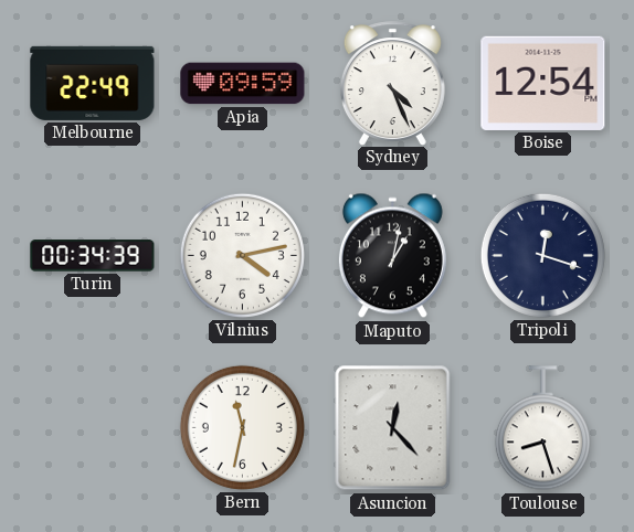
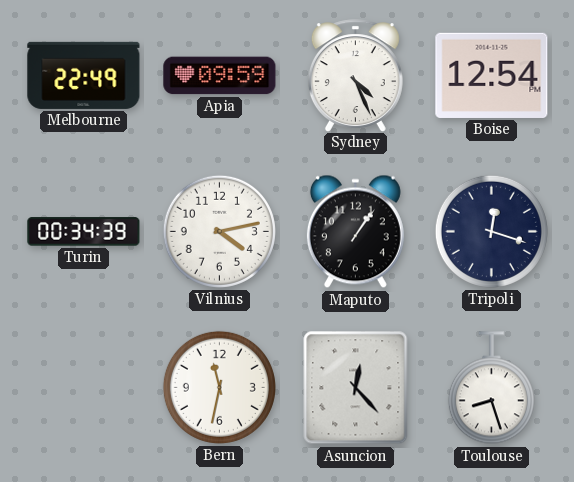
Maputo: 1:02 -> 1:06
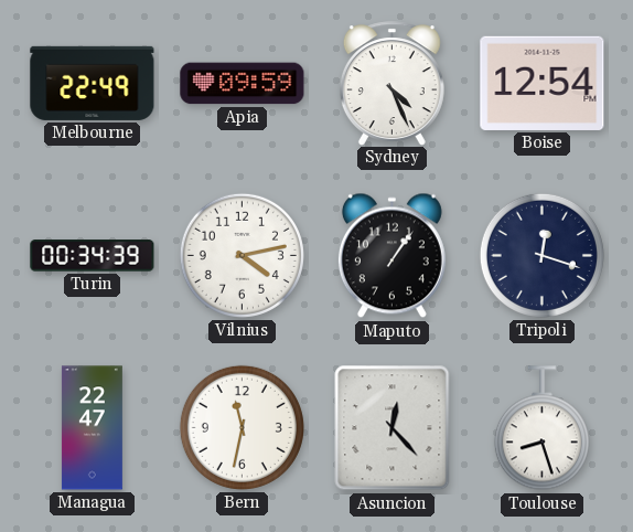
Managua: none -> 22:47
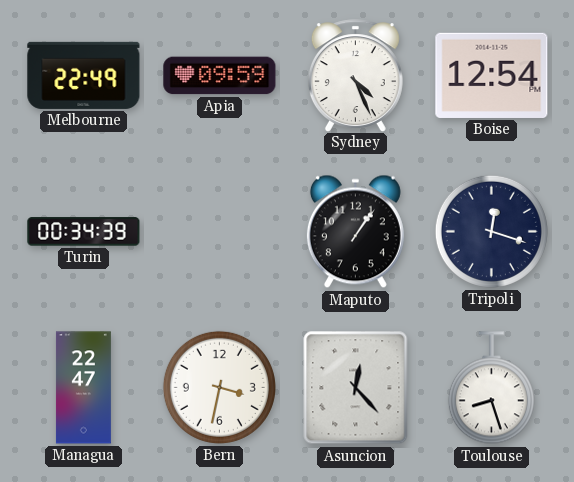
Vilnius: 4:13 -> none
Bern: 11:32 -> 3:32
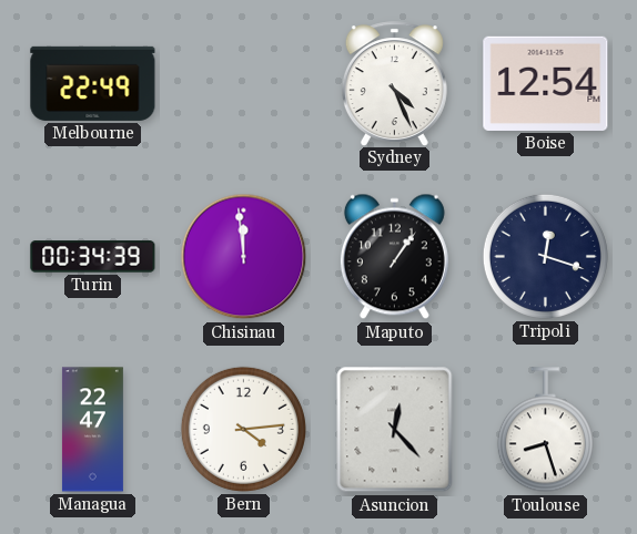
Apia: 09:59 -> none
Chisinau: none -> 11:59
Bern: 3:32 -> 4:14
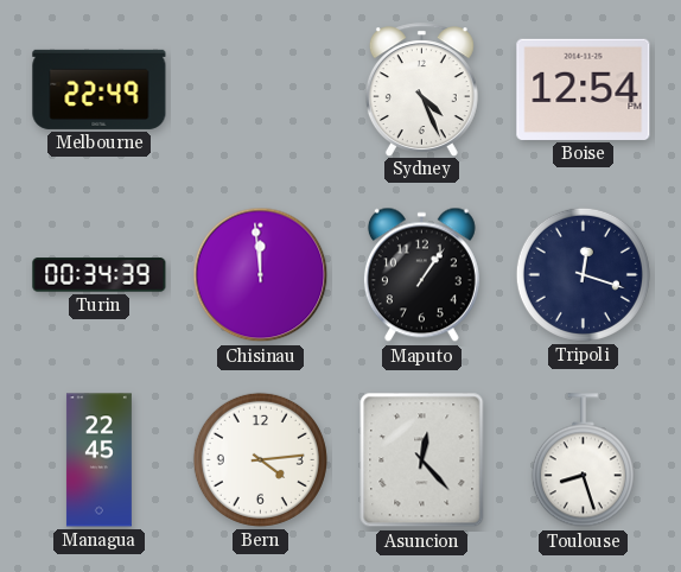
Managua: 22:47 -> 22:45
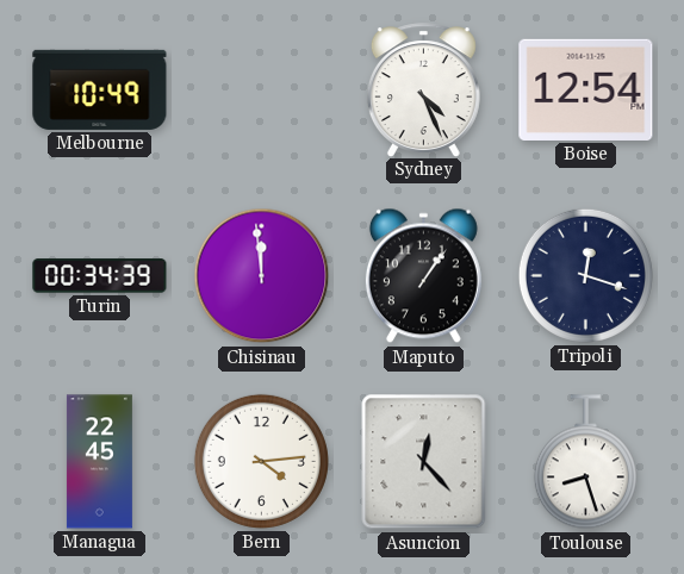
Melbourne: 22:49 -> 10:49
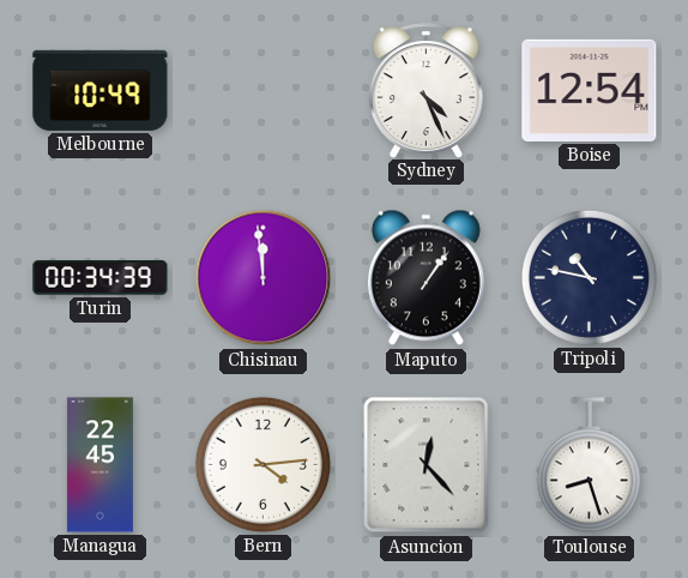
Tripoli: 12:18 -> 10:47
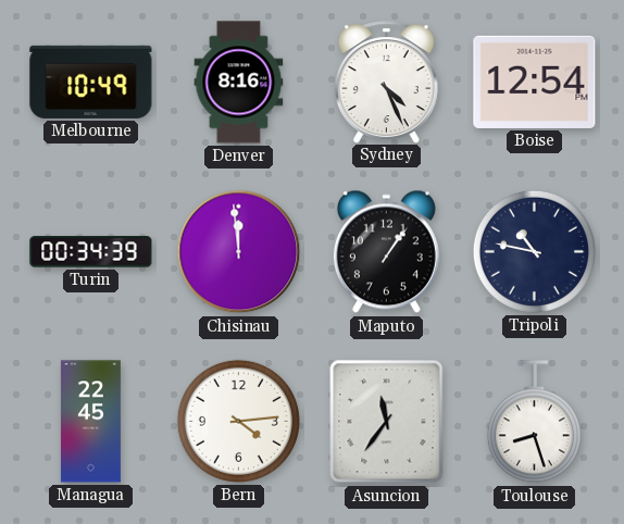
Denver: none -> 8:16
Asuncion: 12:23 -> 11:36
